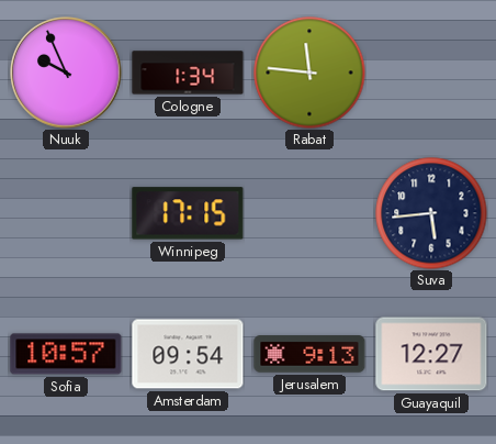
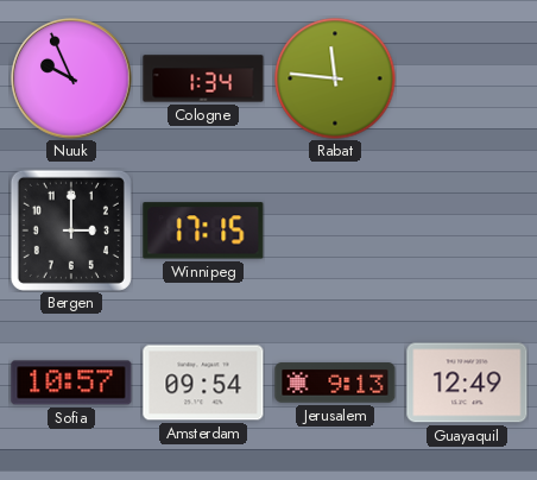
Bergen: none -> 3:00
Suva: 5:44 -> none
Guayaquil: 12:27 -> 12:49
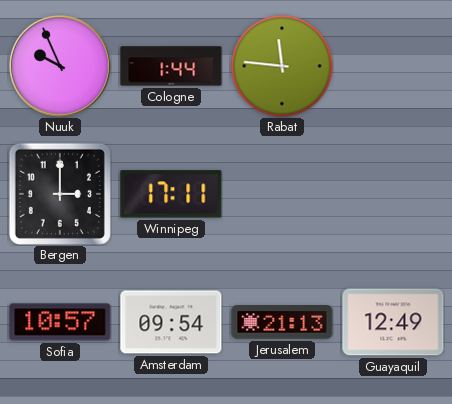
Cologne: 1:34 -> 1:44
Winnipeg: 17:15 -> 17:11
Jerusalem: 9:13 -> 21:13
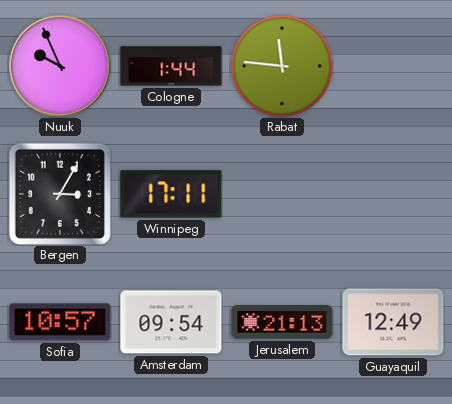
Bergen: 3:00 -> 3:05
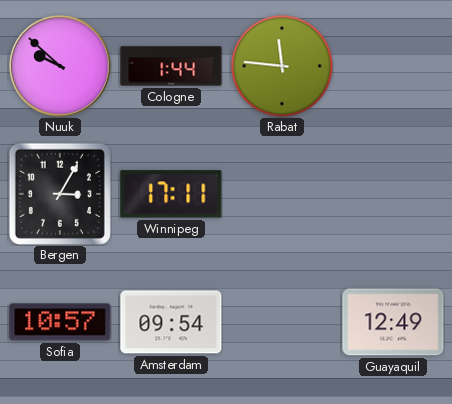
Nuuk: 9:56 -> 9:52
Jerusalem: 21:13 -> none
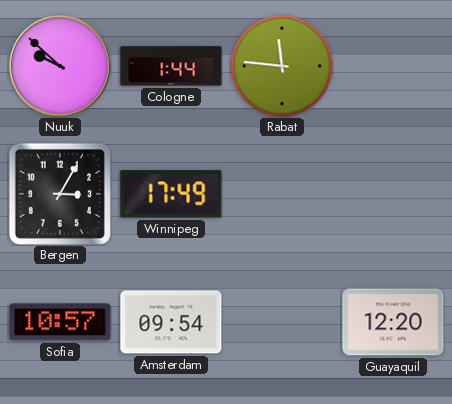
Winnipeg: 17:11 -> 17:49
Guayaquil: 12:49 -> 12:20
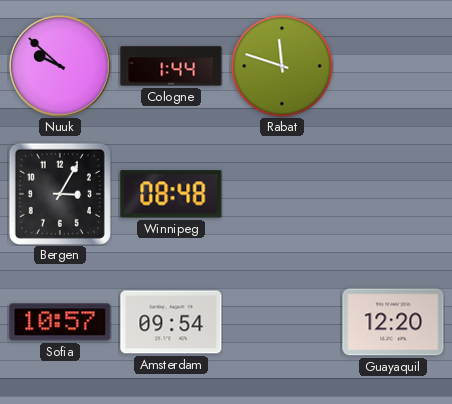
Rabat: 11:46 -> 11:48
Winnipeg: 17:49 -> 08:48
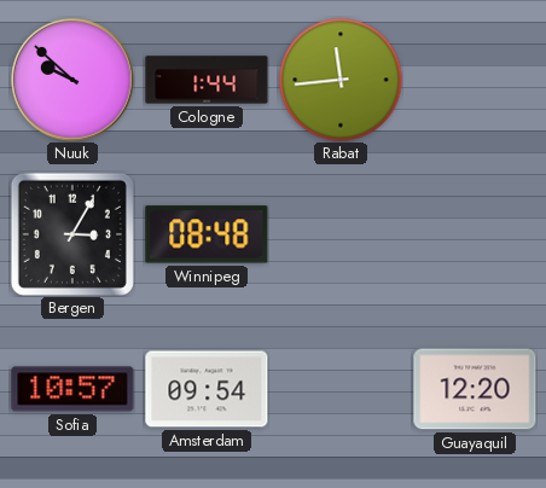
Rabat: 11:48 -> 11:44
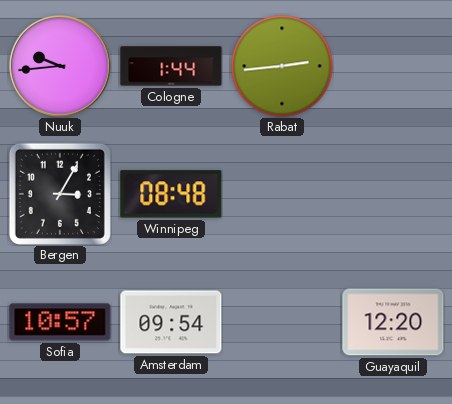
Nuuk: 9:52 -> 9:44
Rabat: 11:44 -> 2:44
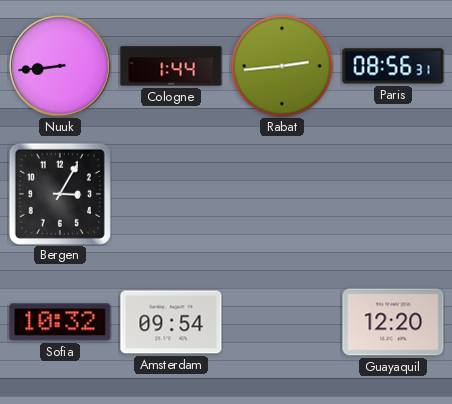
Nuuk: 9:44 -> 8:44
Paris: none -> 08:56
Winnipeg: 08:48 -> none
Sofia: 10:57 -> 10:32
